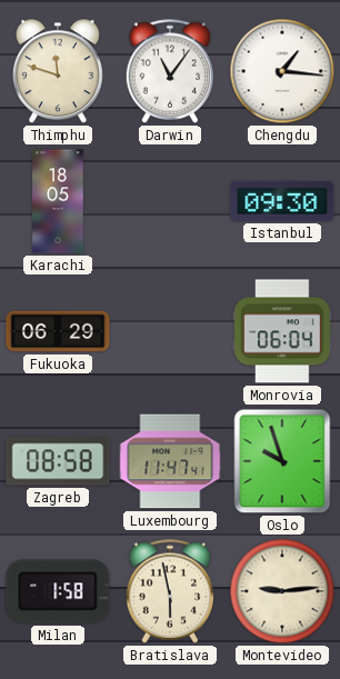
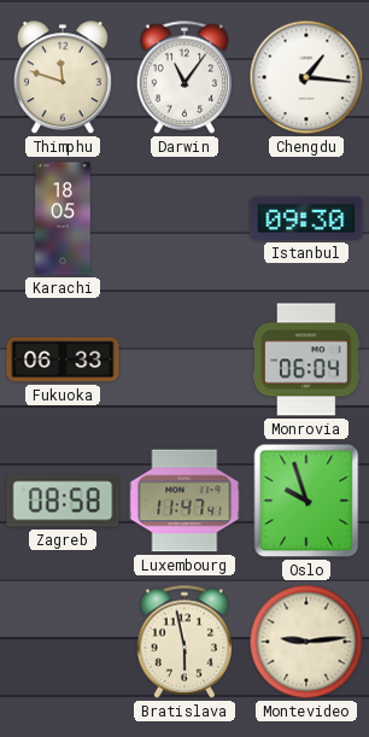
Fukuoka: 06:29 -> 06:33
Milan: 1:58 -> none
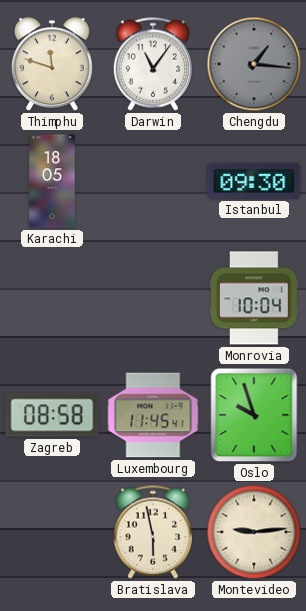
Chengdu dial: white -> grey
Fukuoka: 06:33 -> none
Monrovia: 06:04 -> 10:04
Luxembourg: 11:47 -> 11:45
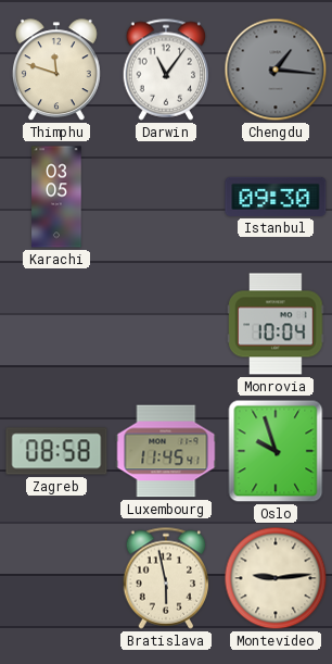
Karachi: 18:05 -> 03:05
